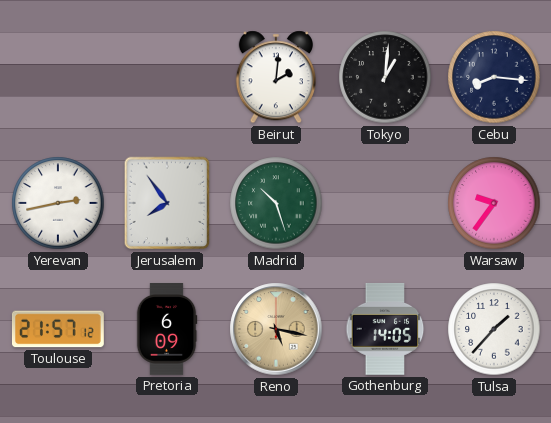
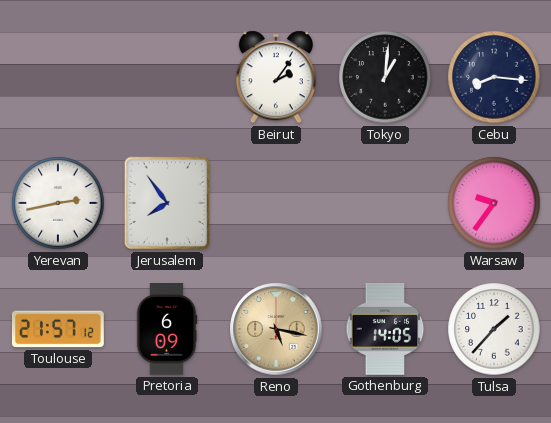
Beirut: 2:01 -> 2:06
Madrid: 10:27 -> none
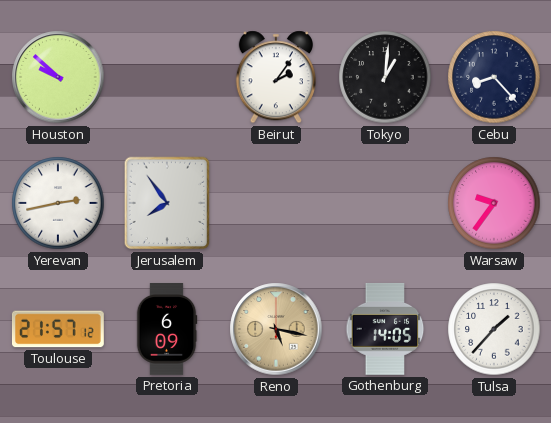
Houston: none -> 9:52
Cebu: 8:16 -> 8:23
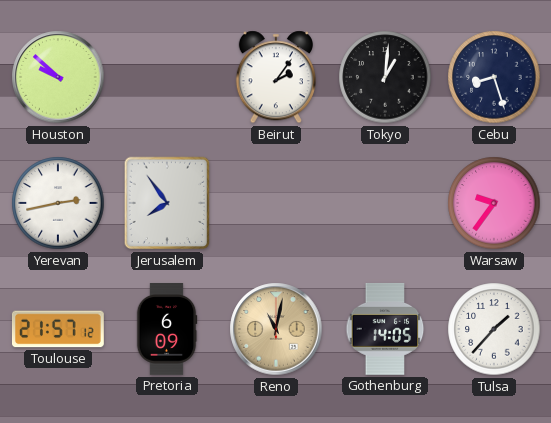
Cebu: 8:23 -> 8:27
Reno: 5:17 -> 11:02
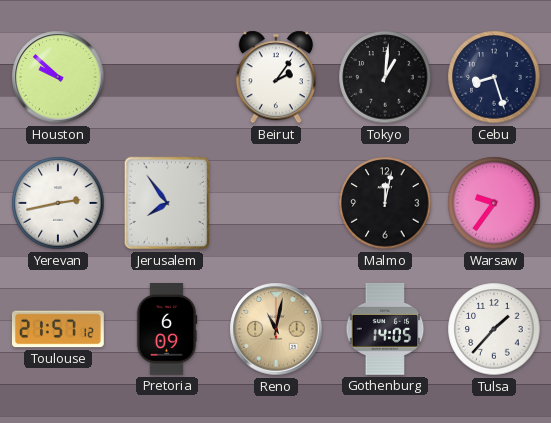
Malmo: none -> 12:02
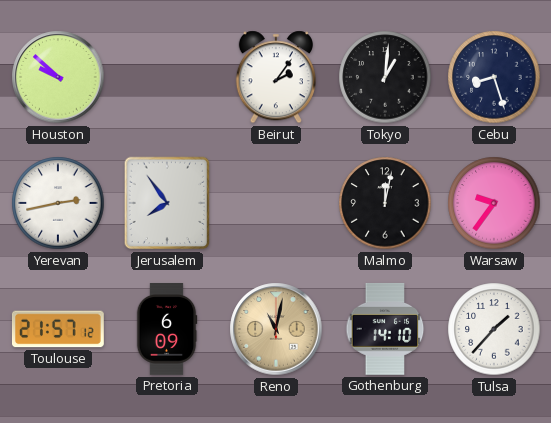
Gothenburg: 14:05 -> 14:10
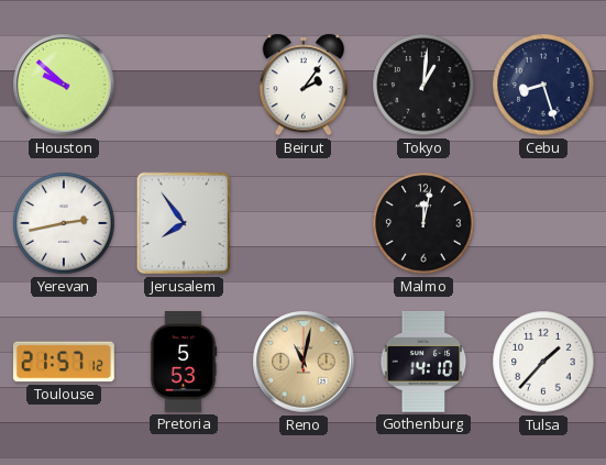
Warsaw: 9:36 -> none
Pretoria: 6:09 -> 5:53
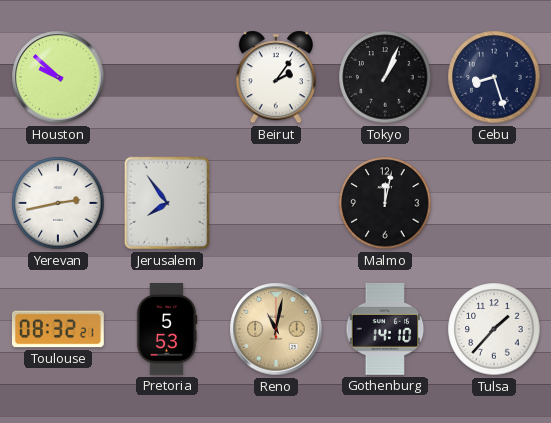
Tokyo: 1:01 -> 1:04
Toulouse: 21:57 -> 08:32
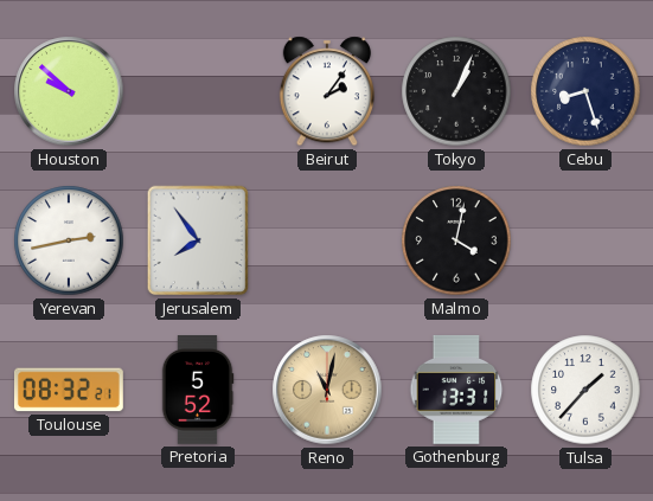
Malmo: 12:02 -> 4:02
Pretoria: 5:53 -> 5:52
Gothenburg: 14:10 -> 13:31
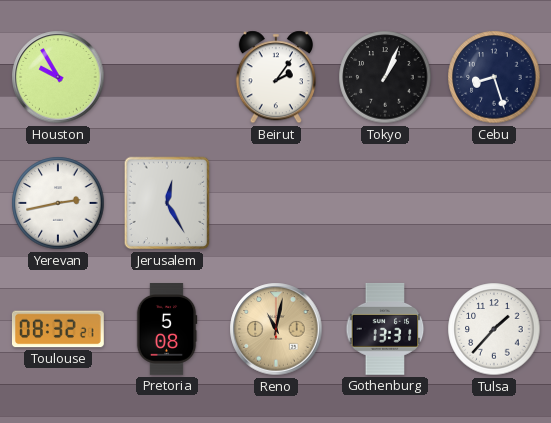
Houston: 9:52 -> 9:55
Jerusalem: 7:54 -> 12:25
Malmo: 4:02 -> none
Pretoria: 5:52 -> 5:08
